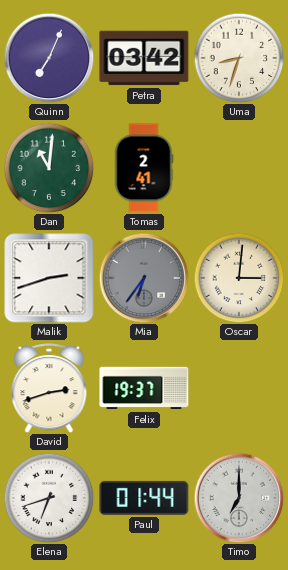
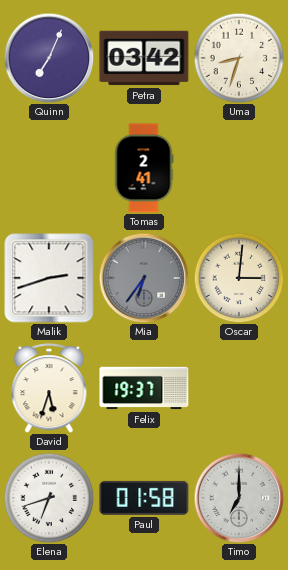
Dan: 11:01 -> none
David: 2:42 -> 5:33
Paul: 01:44 -> 01:58
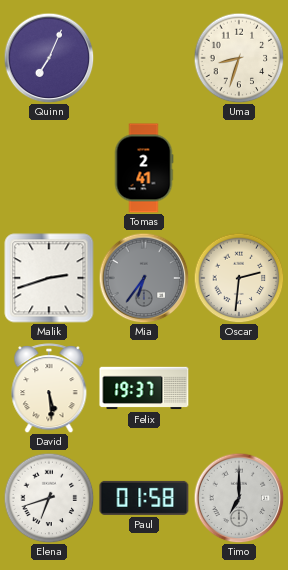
Petra: 03:42 -> none
Oscar: 3:01 -> 2:31
David: 5:33 -> 5:29
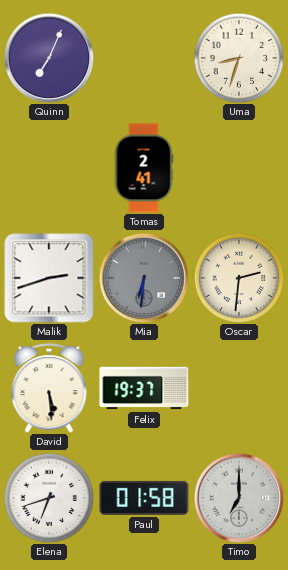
Mia: 6:36 -> 6:31
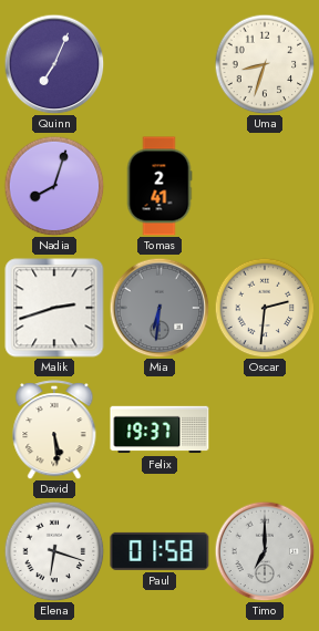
Nadia: none -> 8:03
Elena: 6:42 -> 6:18
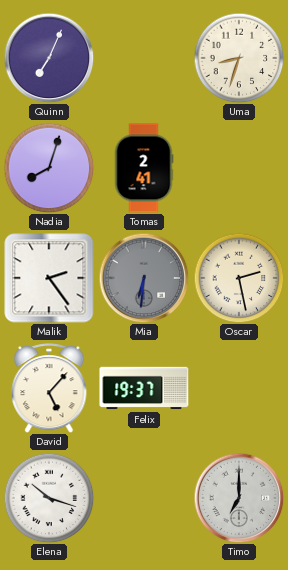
Malik: 2:42 -> 2:24
Oscar: 2:31 -> 2:28
David: 5:29 -> 5:07
Elena: 6:18 -> 10:18
Paul: 01:58 -> none
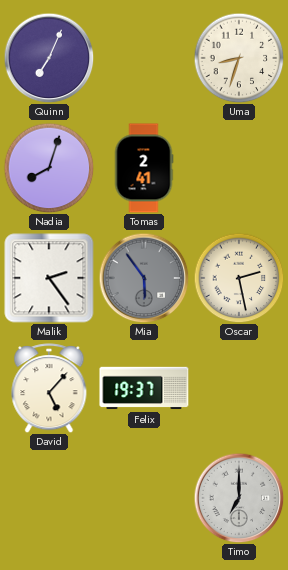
Mia: 6:31 -> 5:54
Elena: 10:18 -> none
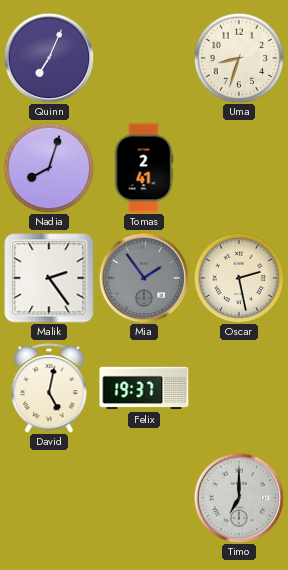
Mia: 5:54 -> 1:54
David: 5:07 -> 5:02
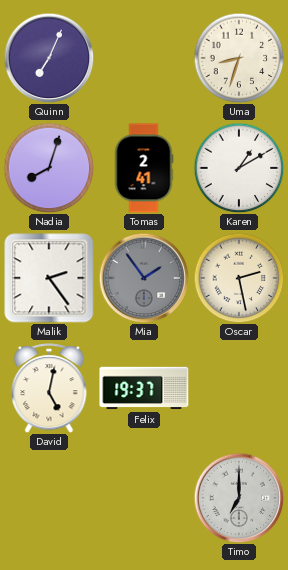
Karen: none -> 1:10
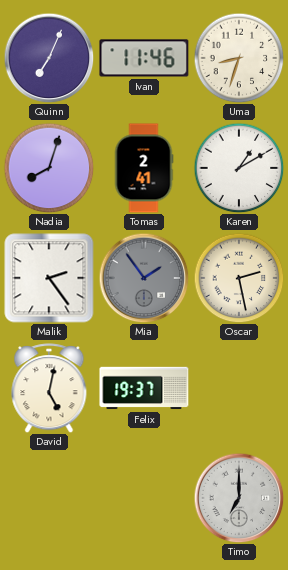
Ivan: none -> 11:46
